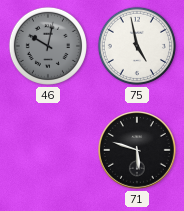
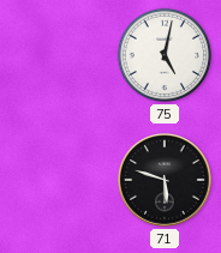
46: 10:02 -> none
75: 4:58 -> 5:02
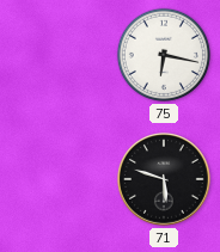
75: 5:02 -> 6:17
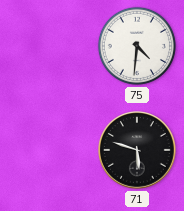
75: 6:17 -> 4:31
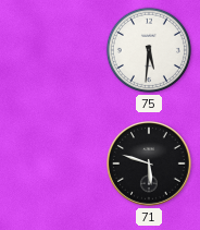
75: 4:31 -> 5:31
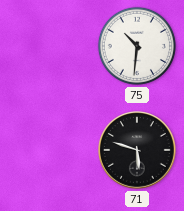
75: 5:31 -> 10:31
